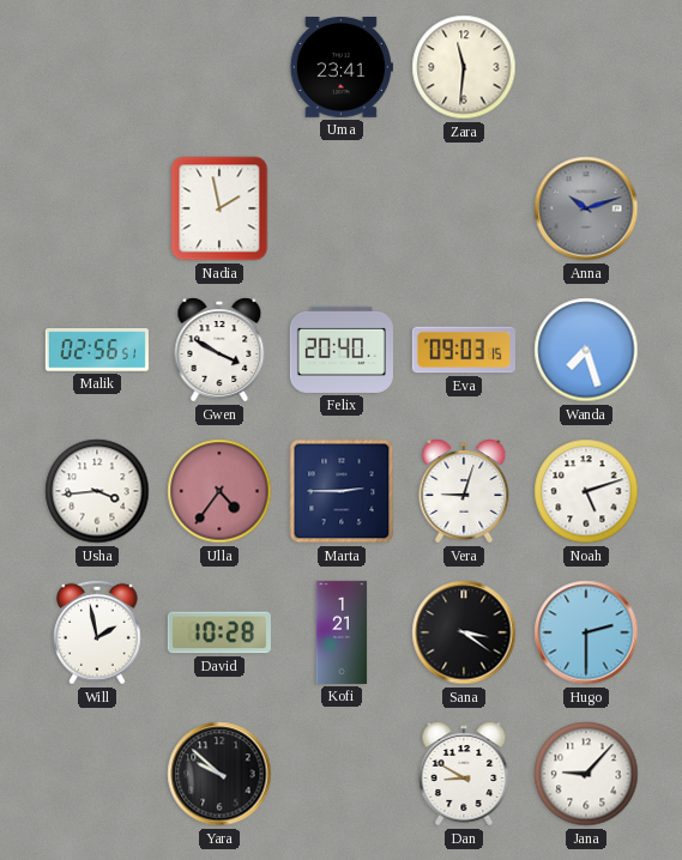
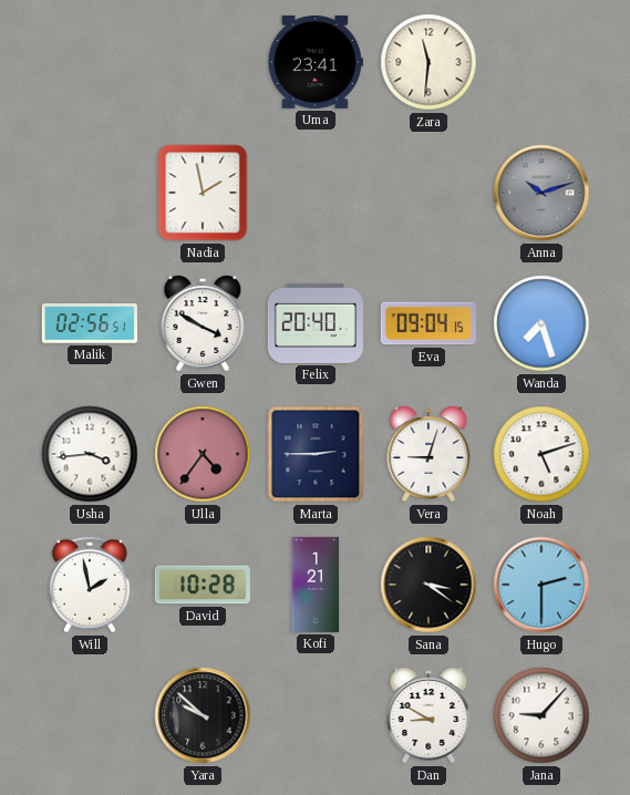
Eva: 09:03 -> 09:04
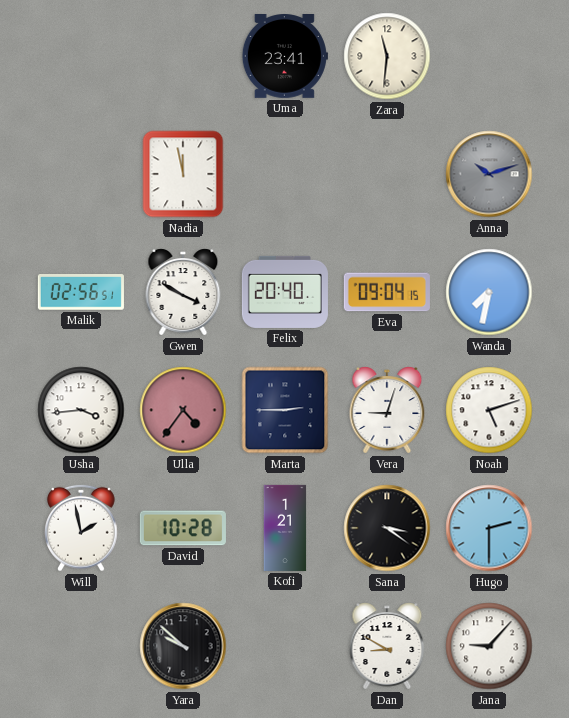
Nadia: 1:58 -> 11:58
Wanda: 7:27 -> 7:32
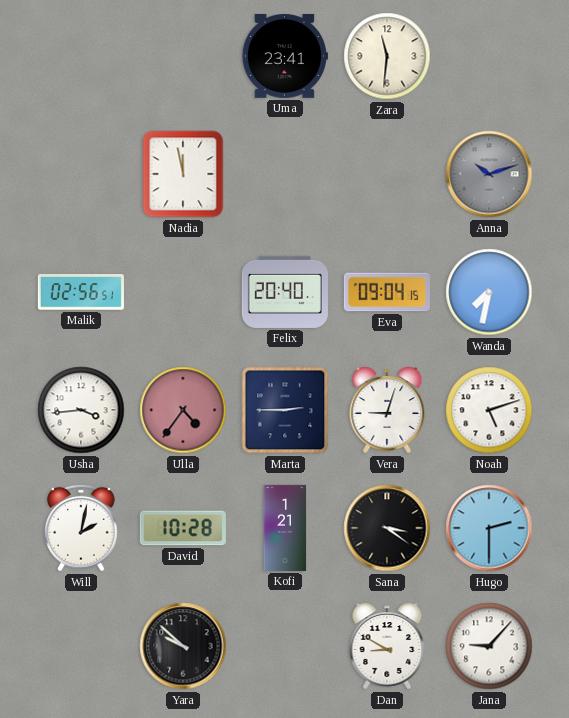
Gwen: 3:50 -> none
Will: 1:58 -> 2:02
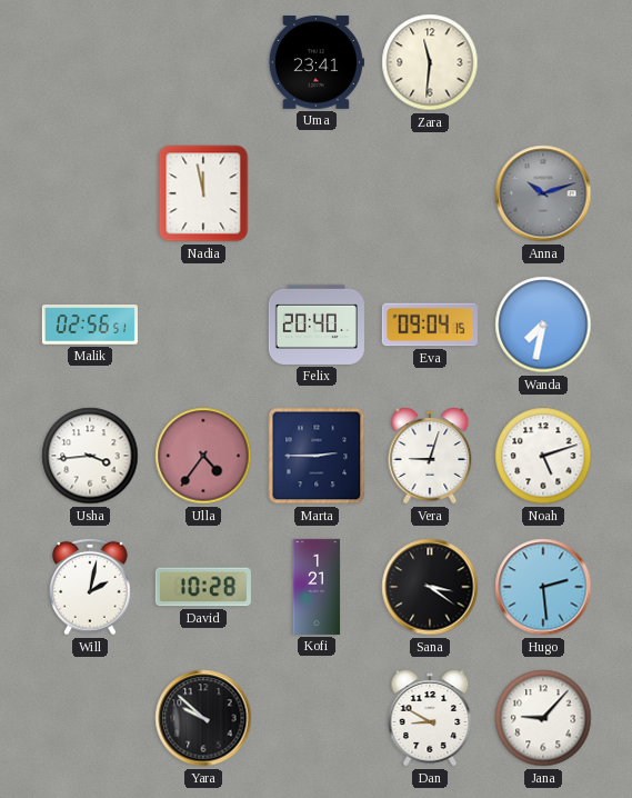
Hugo: 2:30 -> 2:29
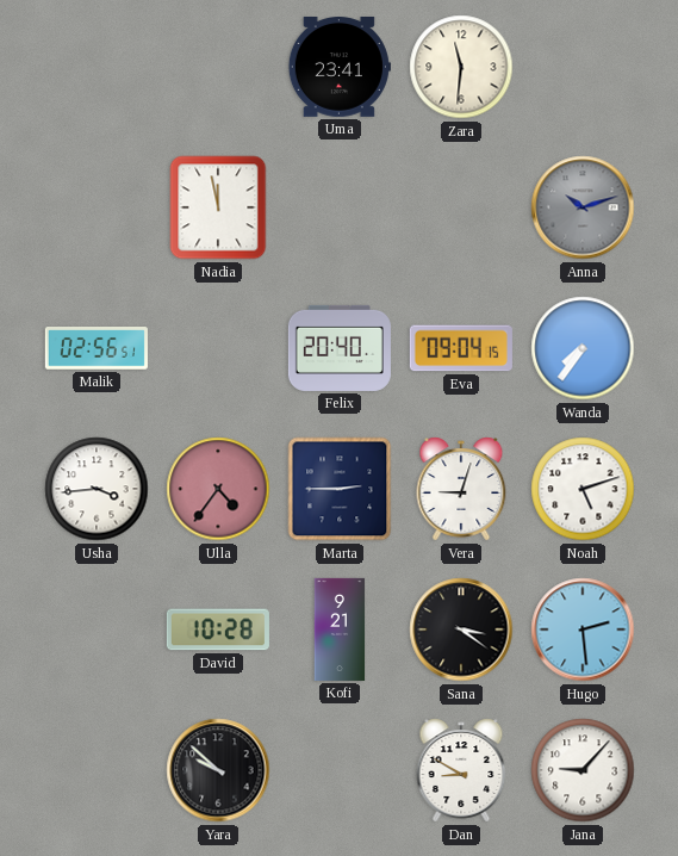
Wanda: 7:32 -> 7:36
Will: 2:02 -> none
Kofi: 1:21 -> 9:21
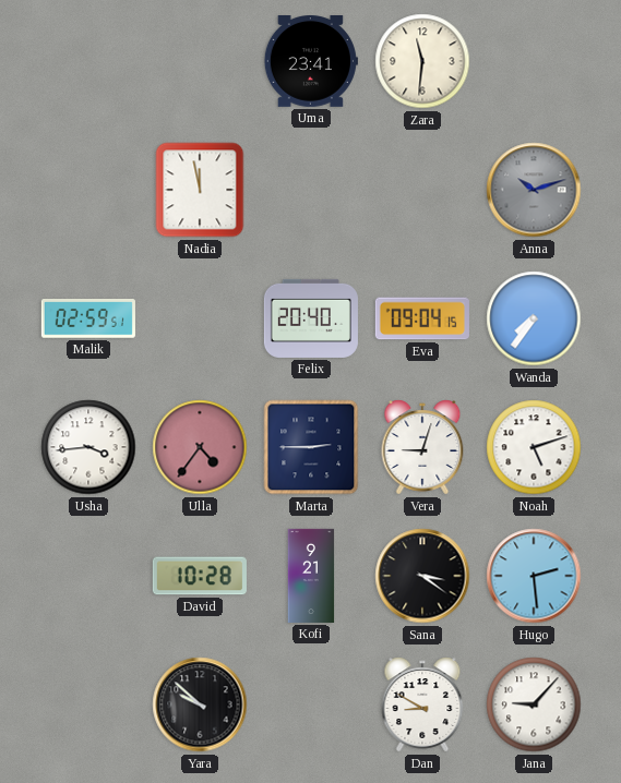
Malik: 02:56 -> 02:59
